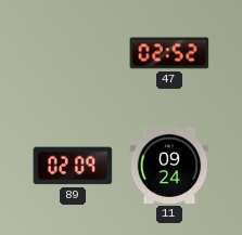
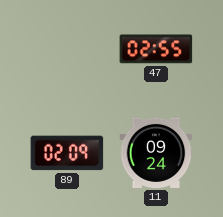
47: 02:52 -> 02:55
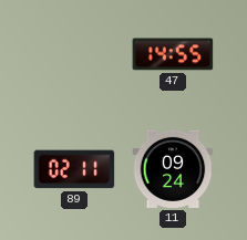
47: 02:55 -> 14:55
89: 02:09 -> 02:11
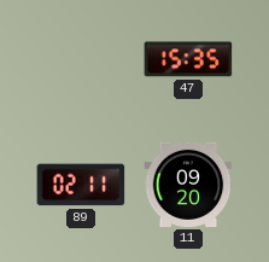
47: 14:55 -> 15:35
11: 09:24 -> 09:20
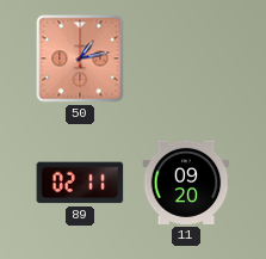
50: none -> 1:13
47: 15:35 -> none
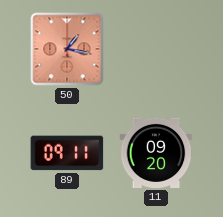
50: 1:13 -> 1:17
89: 02:11 -> 09:11
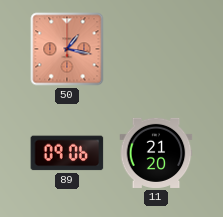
89: 09:11 -> 09:06
11: 09:20 -> 21:20
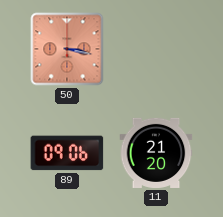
50: 1:17 -> 3:17
